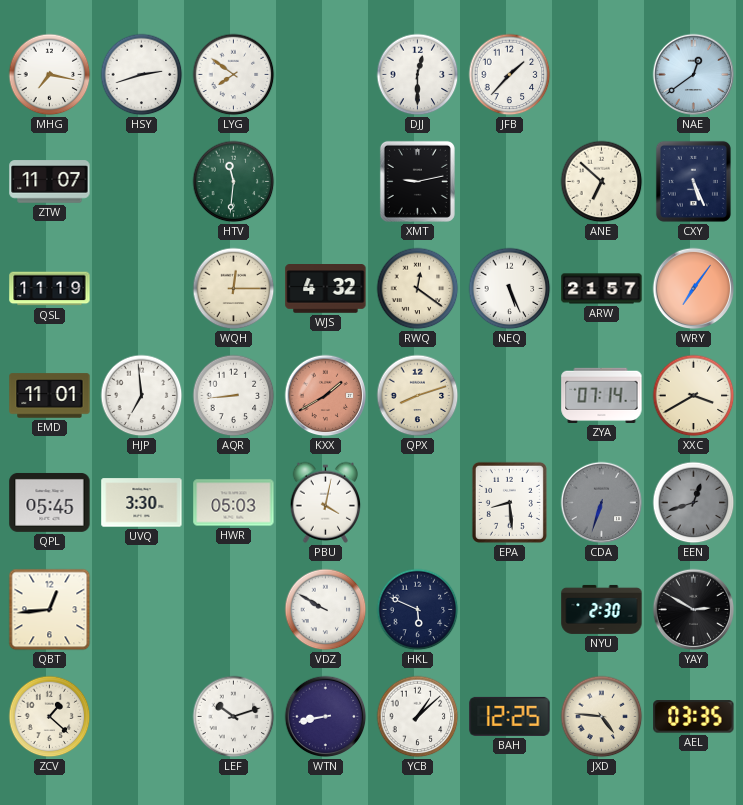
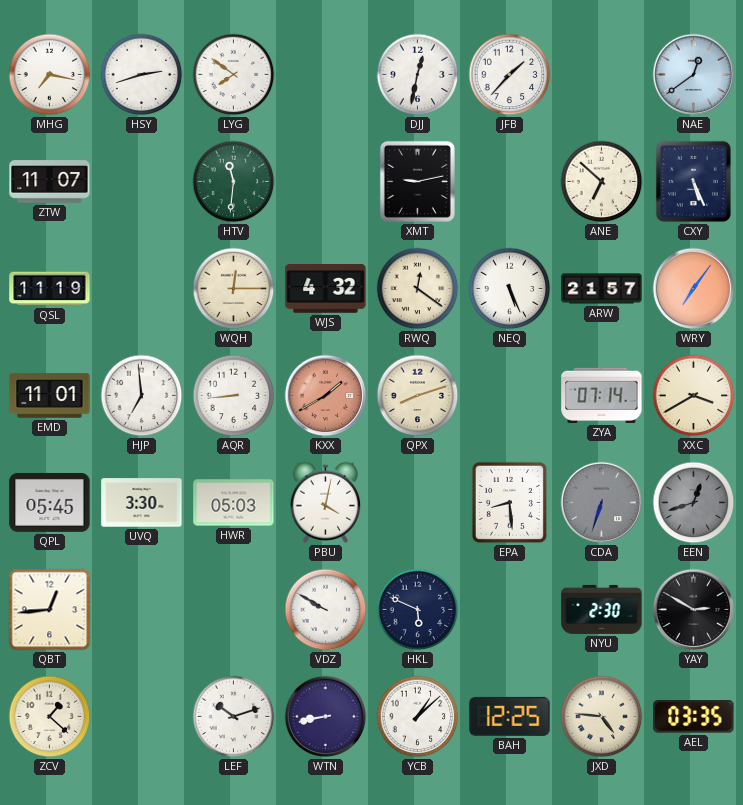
DJJ: 12:30 -> 12:32
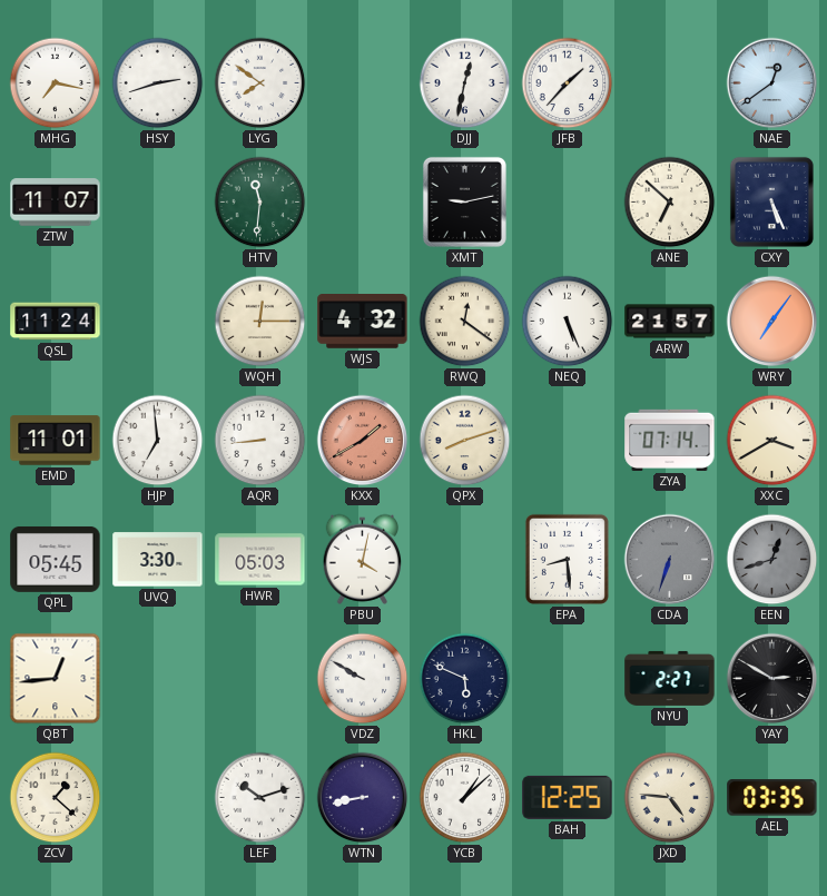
QSL: 11:19 -> 11:24
NYU: 2:30 -> 2:27
